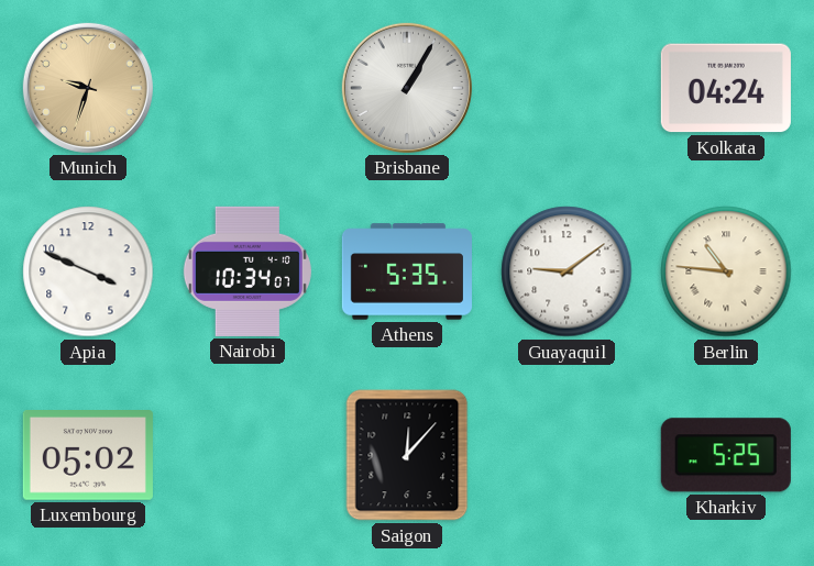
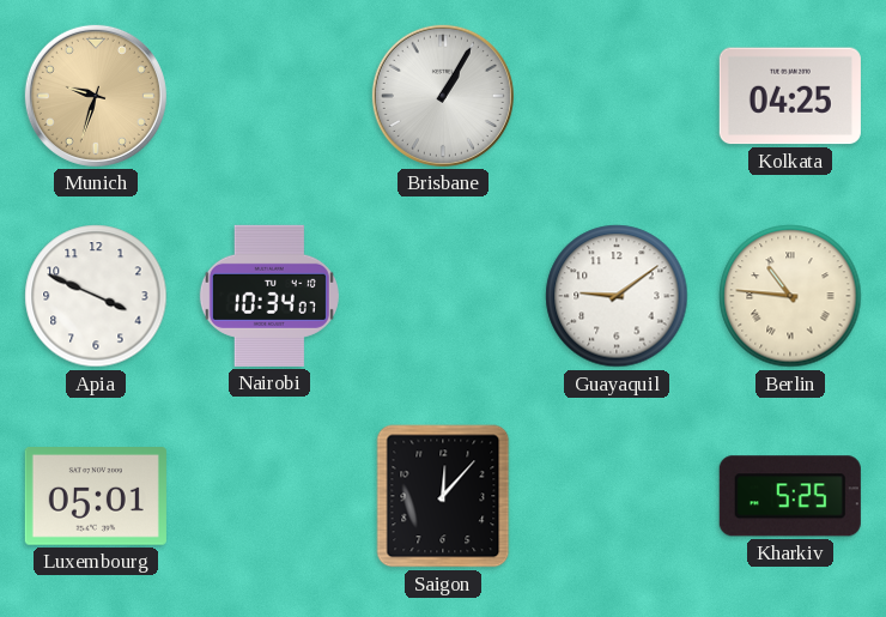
Kolkata: 04:24 -> 04:25
Athens: 5:35 -> none
Luxembourg: 05:02 -> 05:01
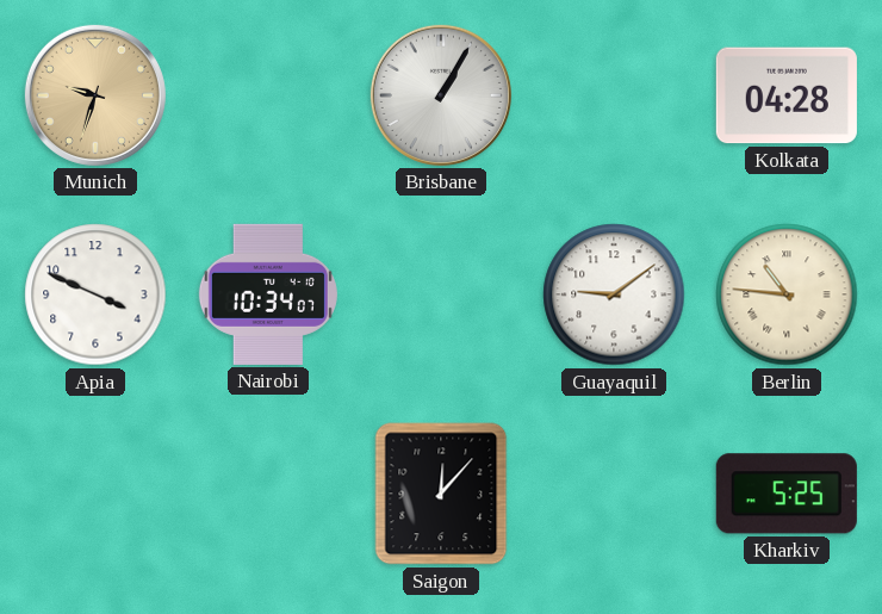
Kolkata: 04:25 -> 04:28
Luxembourg: 05:01 -> none
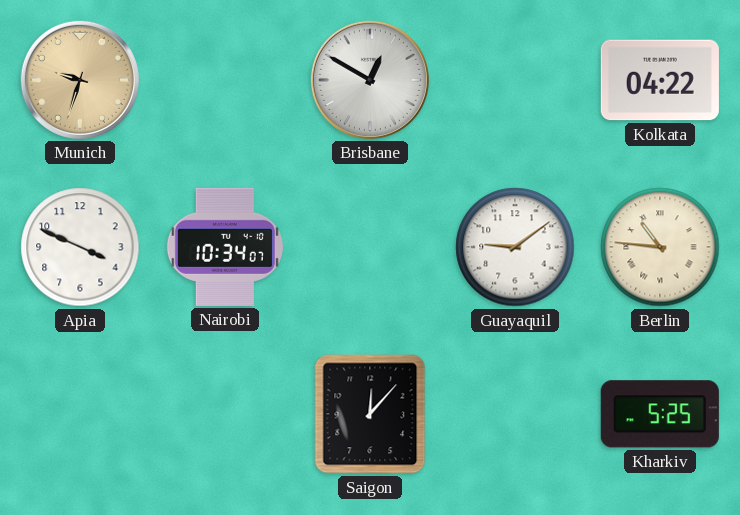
Brisbane: 1:05 -> 12:50
Kolkata: 04:28 -> 04:22
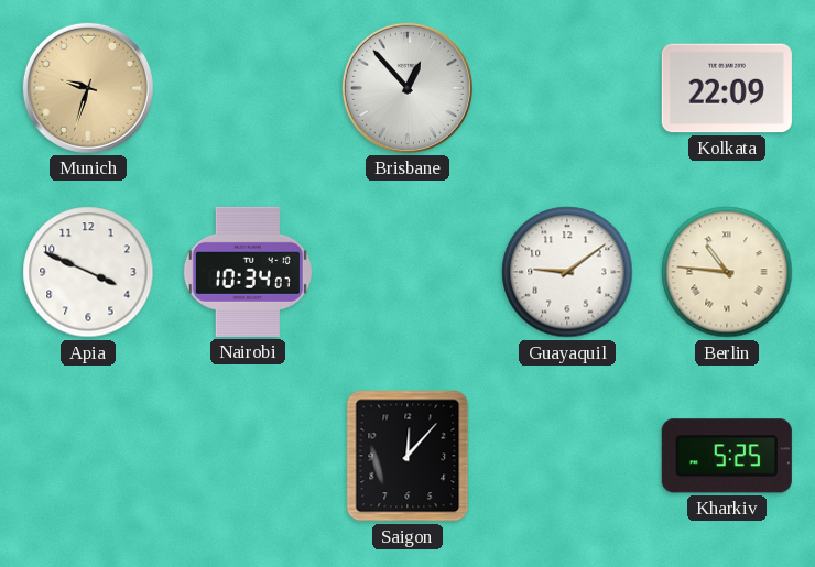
Brisbane: 12:50 -> 12:53
Kolkata: 04:22 -> 22:09
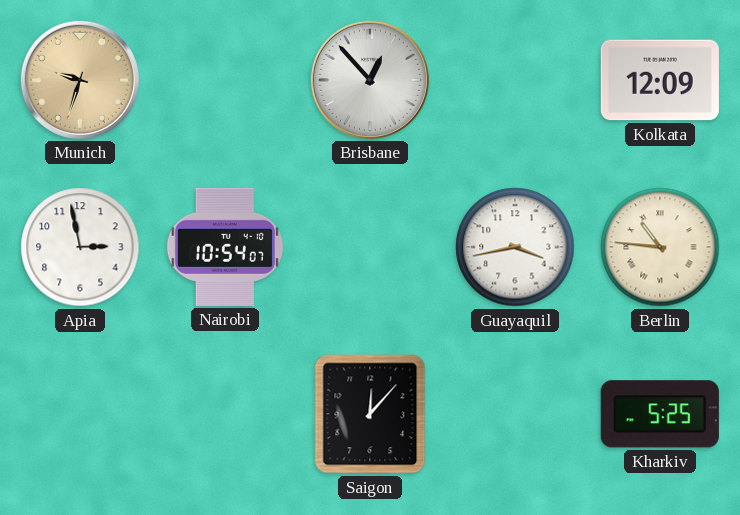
Kolkata: 22:09 -> 12:09
Apia: 3:49 -> 2:58
Nairobi: 10:34 -> 10:54
Guayaquil: 9:09 -> 3:43
